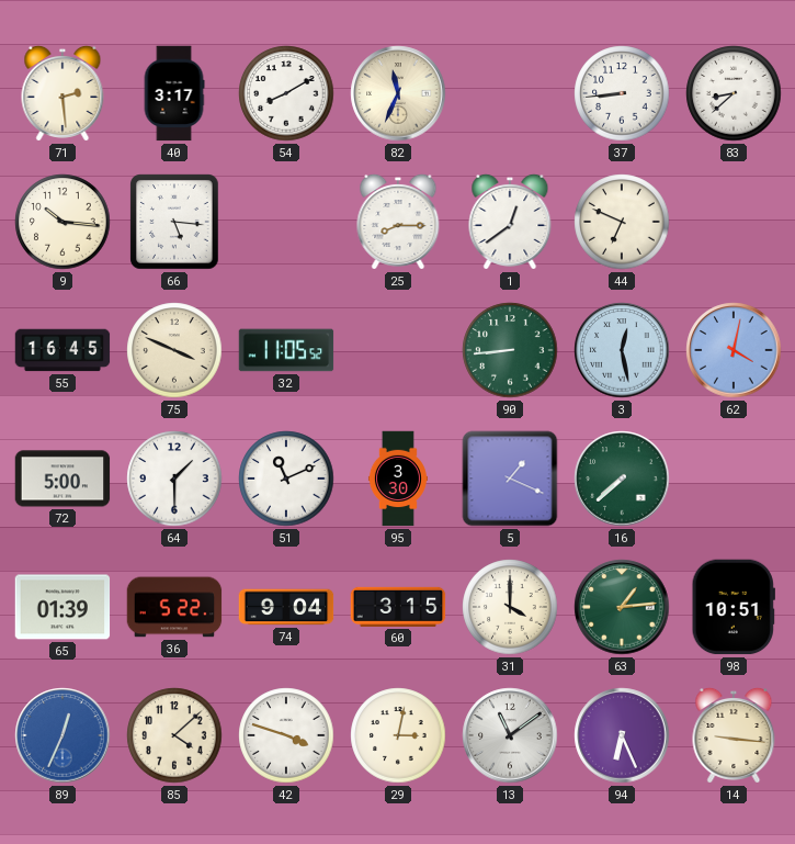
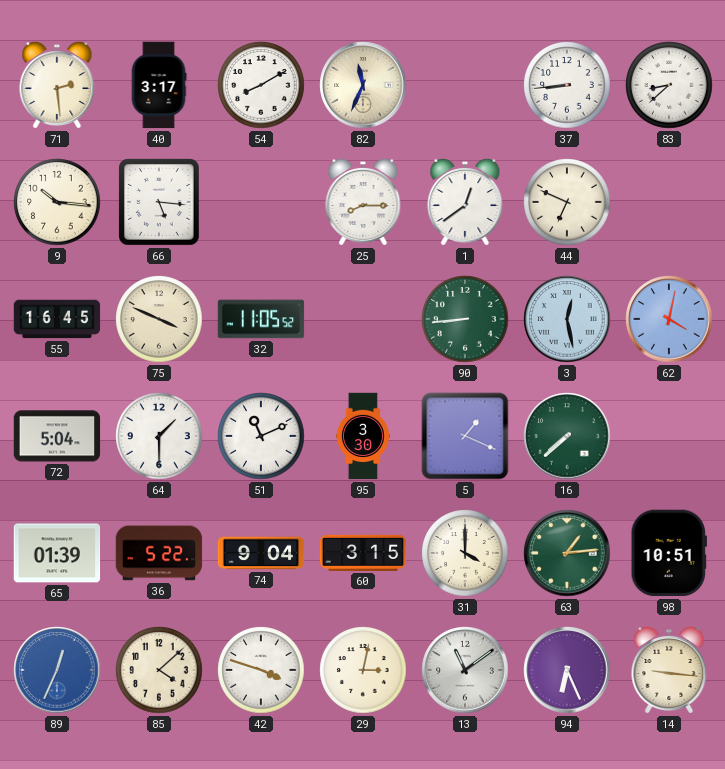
72: 5:00 -> 5:04
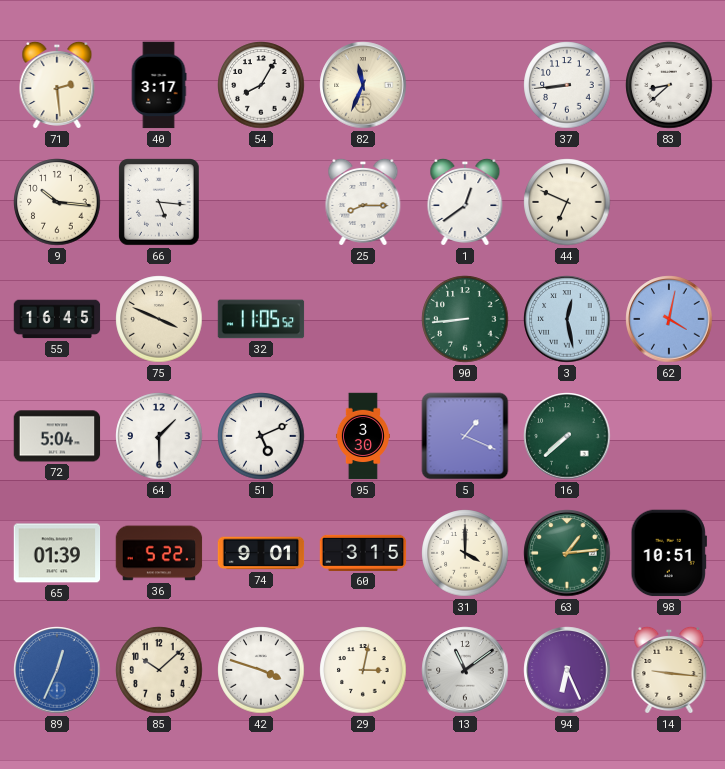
54: 8:10 -> 8:05
51: 11:11 -> 5:11
74: 9:04 -> 9:01
85: 4:08 -> 10:08
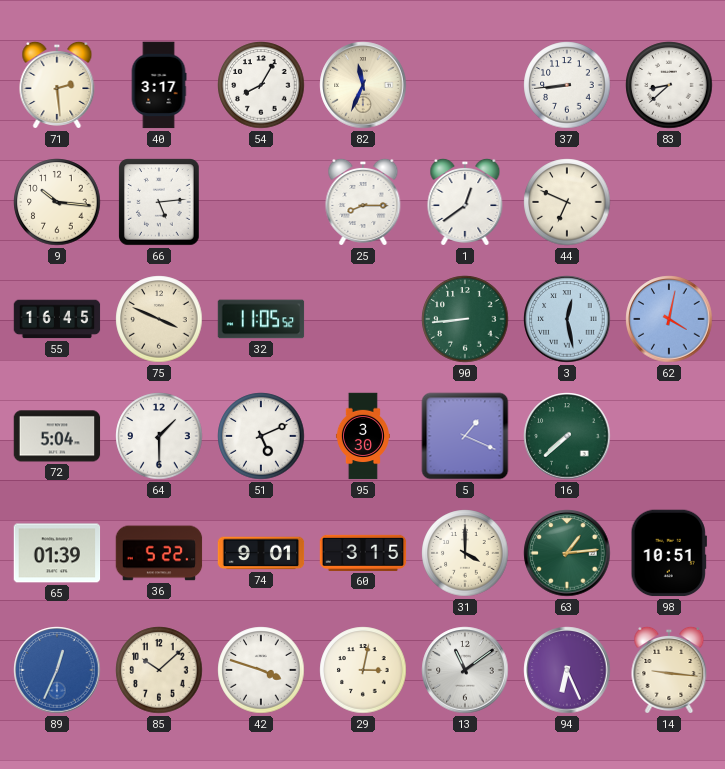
66: 5:16 -> 5:14
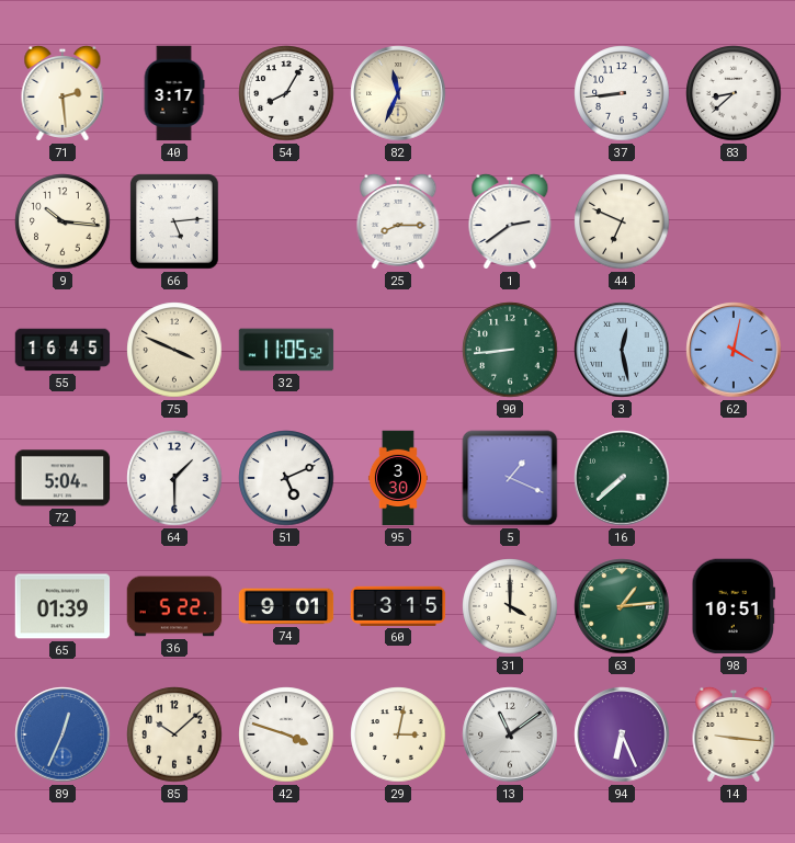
1: 12:39 -> 2:39
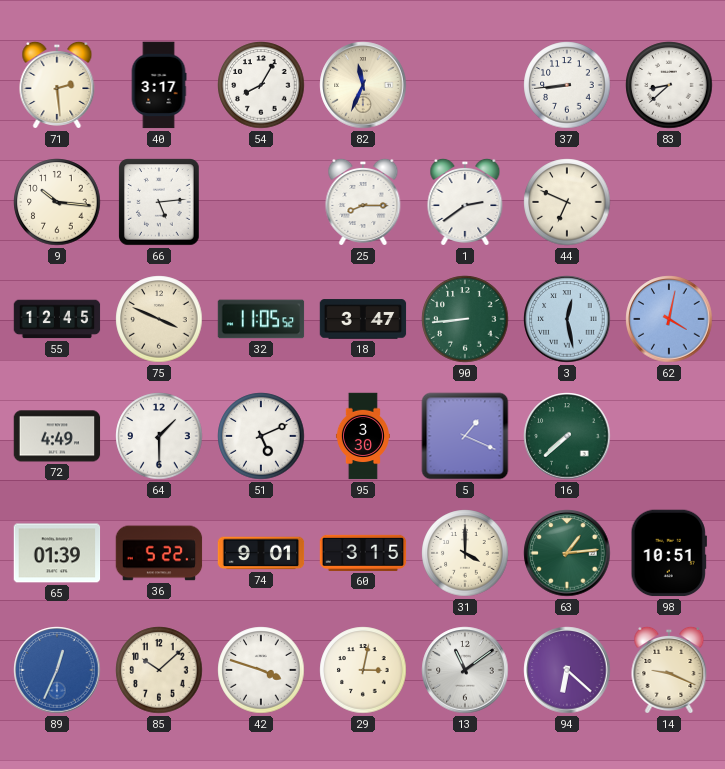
55: 16:45 -> 12:45
18: none -> 3:47
72: 5:04 -> 4:49
94: 6:26 -> 6:22
14: 9:16 -> 9:19
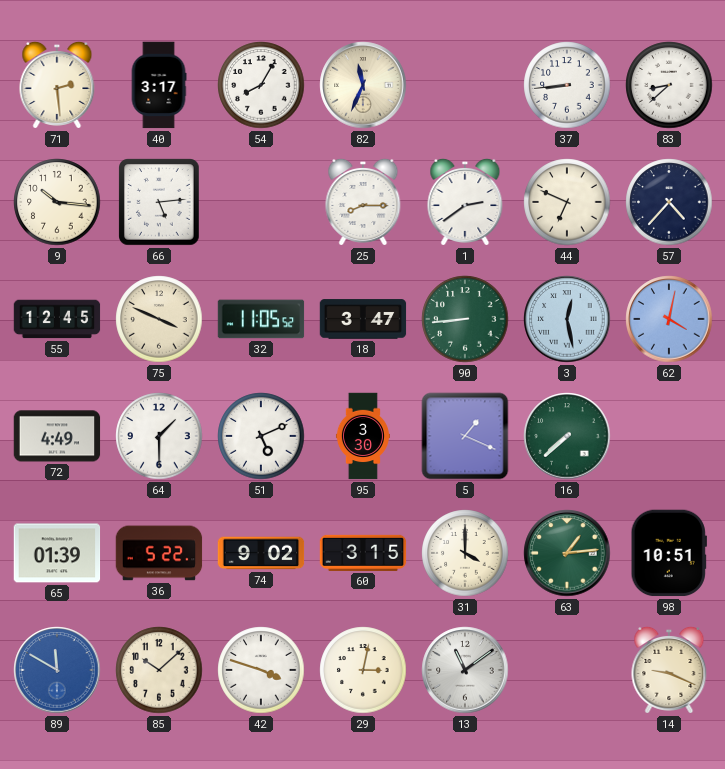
57: none -> 4:37
74: 9:01 -> 9:02
89: 12:34 -> 11:50
94: 6:22 -> none
